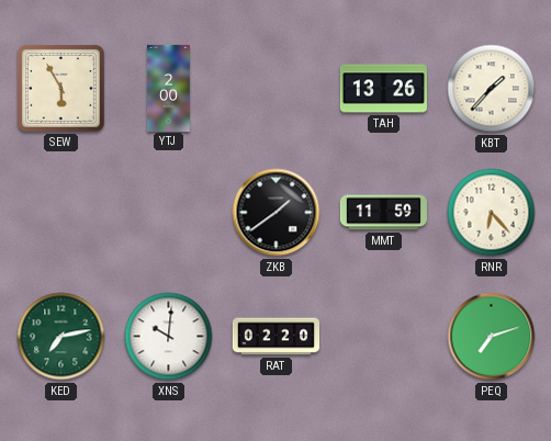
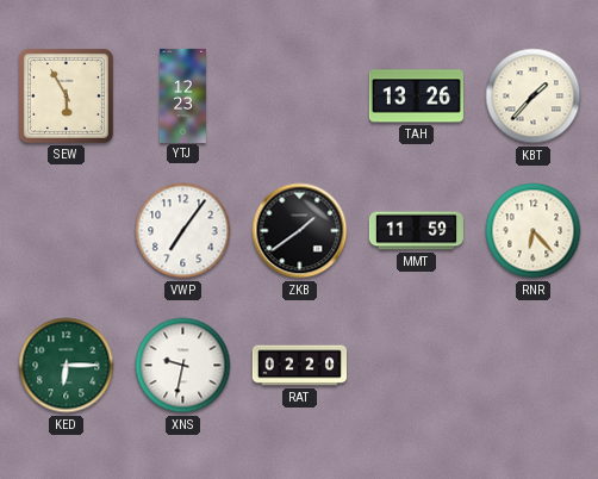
YTJ: 2:00 -> 12:23
VWP: none -> 7:06
KED: 7:13 -> 6:15
XNS: 10:01 -> 9:32
PEQ: 7:12 -> none
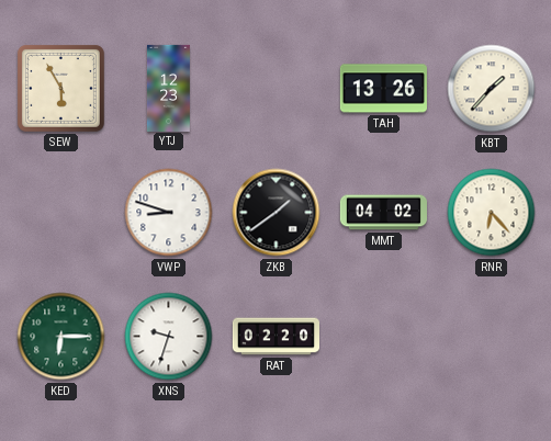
VWP: 7:06 -> 8:48
MMT: 11:59 -> 04:02
XNS: 9:32 -> 9:33
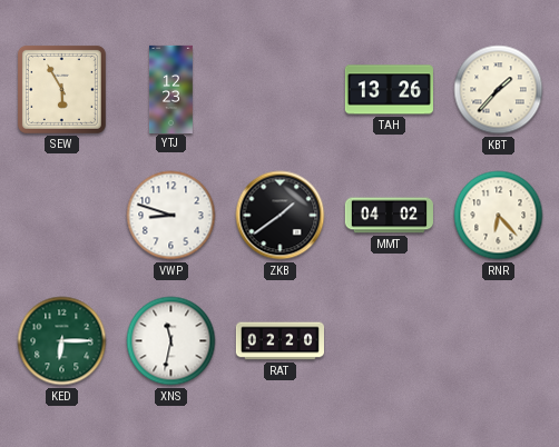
XNS: 9:33 -> 11:32
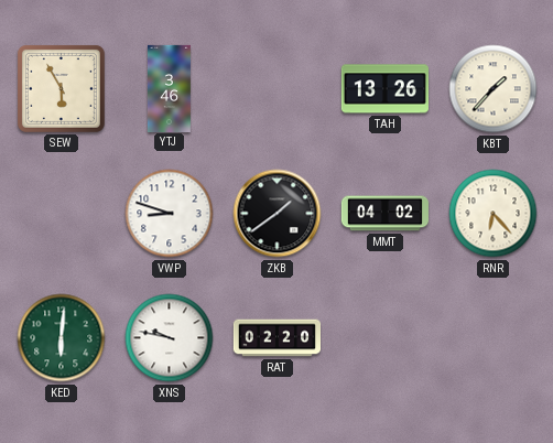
YTJ: 12:23 -> 3:46
KED: 6:15 -> 6:01
XNS: 11:32 -> 9:47
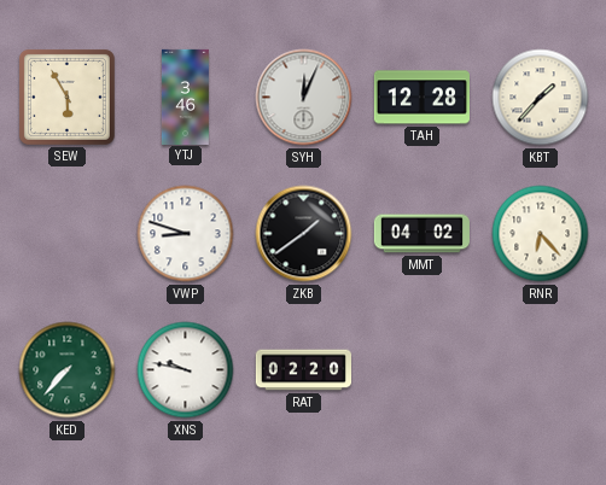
SYH: none -> 12:04
TAH: 13:26 -> 12:28
KED: 6:01 -> 7:37
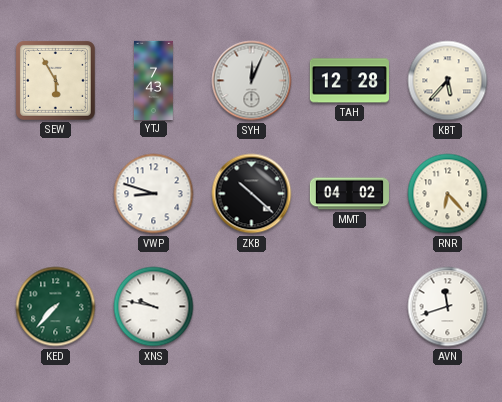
YTJ: 3:46 -> 7:43
KBT: 1:37 -> 5:37
ZKB: 1:39 -> 10:22
RAT: 02:20 -> none
AVN: none -> 11:42
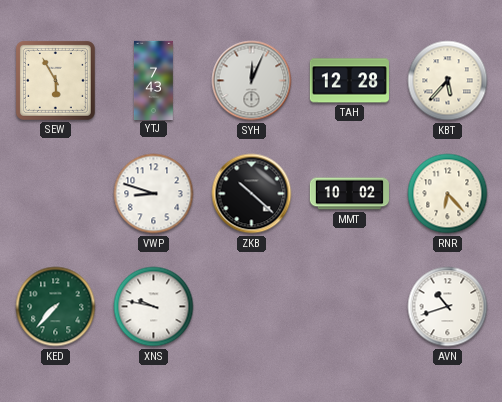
MMT: 04:02 -> 10:02
AVN: 11:42 -> 10:42
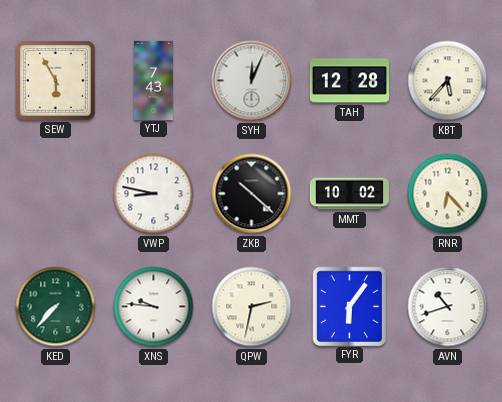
VWP: 8:48 -> 8:47
XNS: 9:47 -> 9:46
QPW: none -> 2:32
FYR: none -> 6:06
